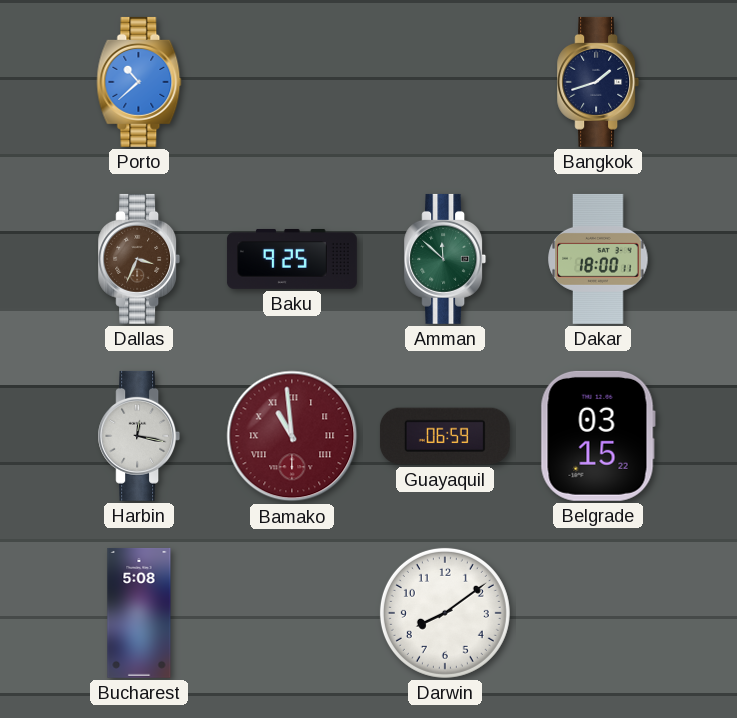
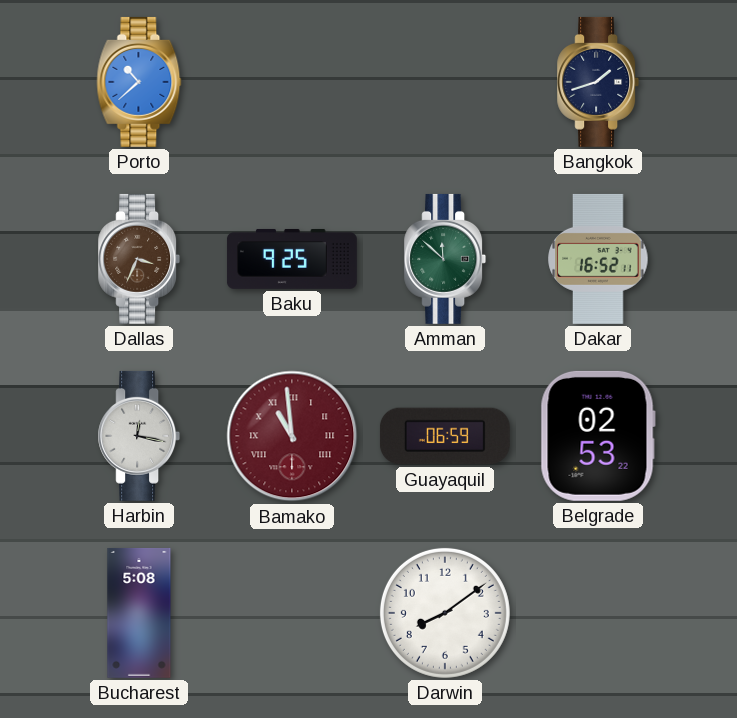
Dakar: 18:00 -> 16:52
Belgrade: 03:15 -> 02:53
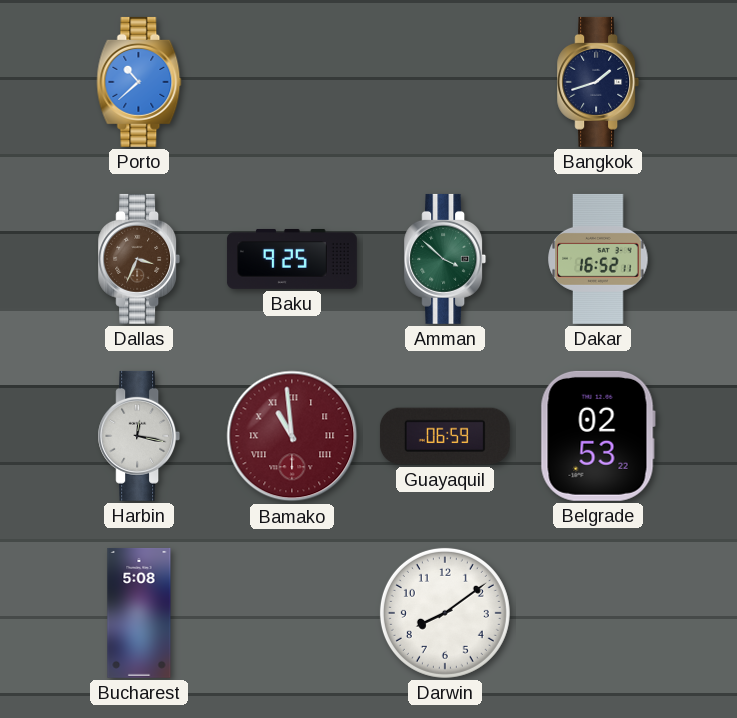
Amman: 11:52 -> 3:52
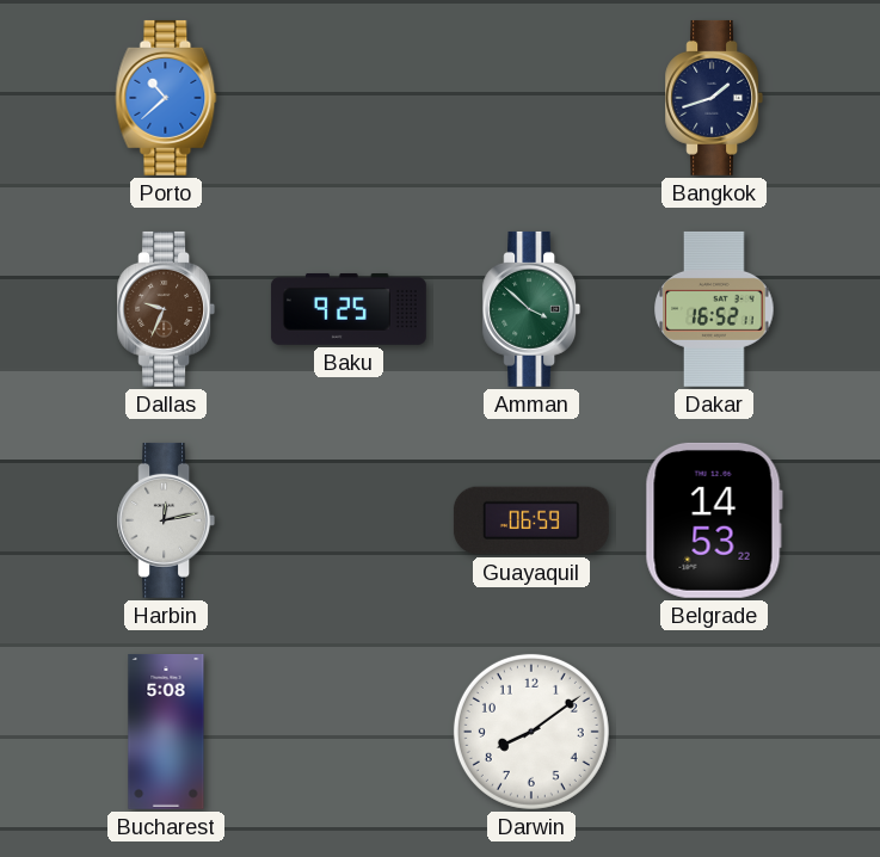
Dallas: 3:34 -> 9:34
Harbin: 12:17 -> 12:13
Bamako: 10:59 -> none
Belgrade: 02:53 -> 14:53
